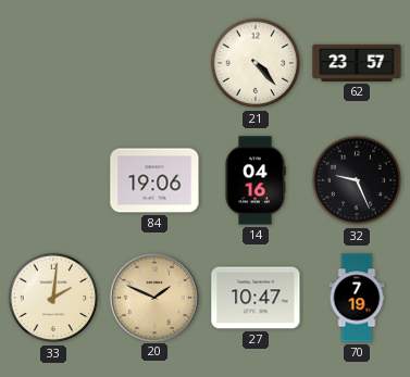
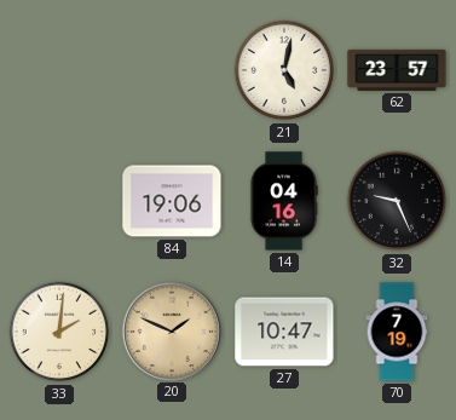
21: 4:23 -> 5:02
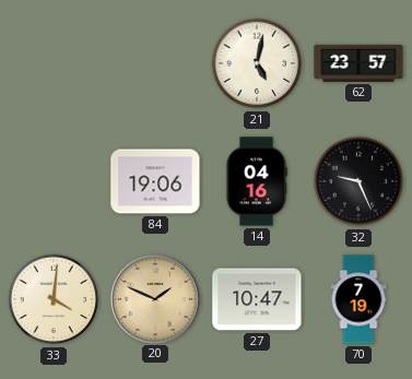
33: 2:01 -> 4:01
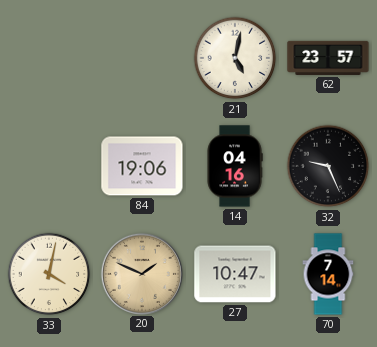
33: 4:01 -> 4:02
70: 7:19 -> 7:14
